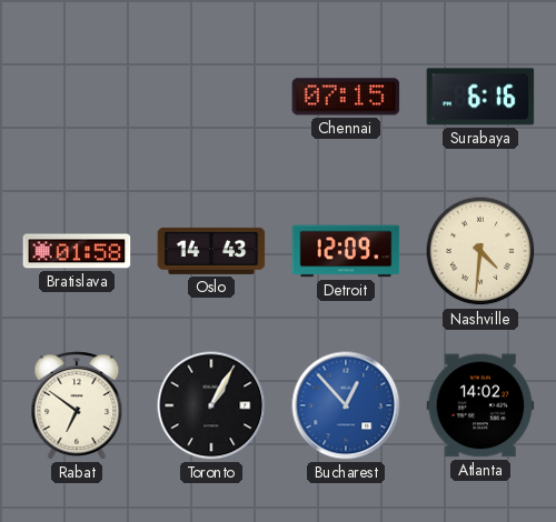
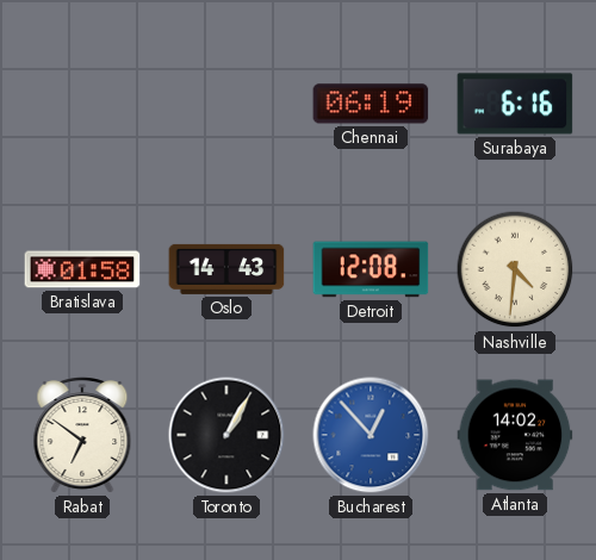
Chennai: 07:15 -> 06:19
Detroit: 12:09 -> 12:08
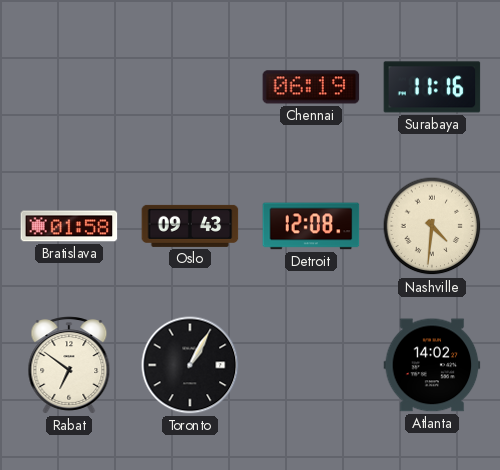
Surabaya: 6:16 -> 11:16
Oslo: 14:43 -> 09:43
Bucharest: 12:53 -> none
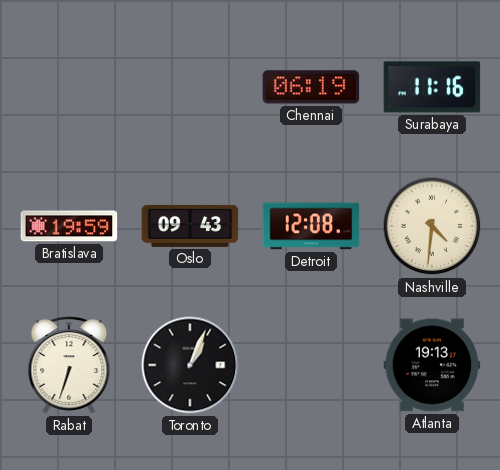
Bratislava: 01:58 -> 19:59
Rabat: 6:51 -> 6:33
Toronto: 1:05 -> 1:04
Atlanta: 14:02 -> 19:13
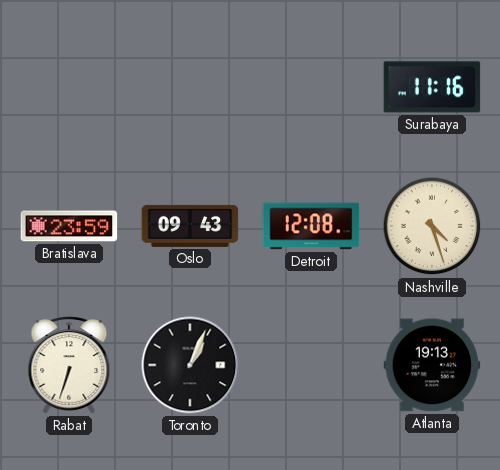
Chennai: 06:19 -> none
Bratislava: 19:59 -> 23:59
Nashville: 4:31 -> 4:27
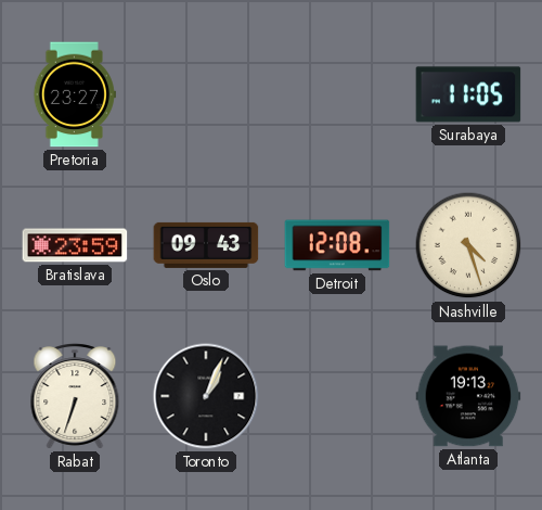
Pretoria: none -> 23:27
Surabaya: 11:16 -> 11:05
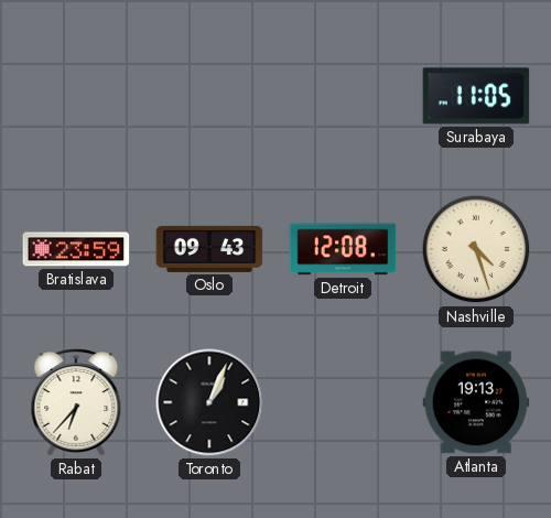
Pretoria: 23:27 -> none
Rabat: 6:33 -> 6:37
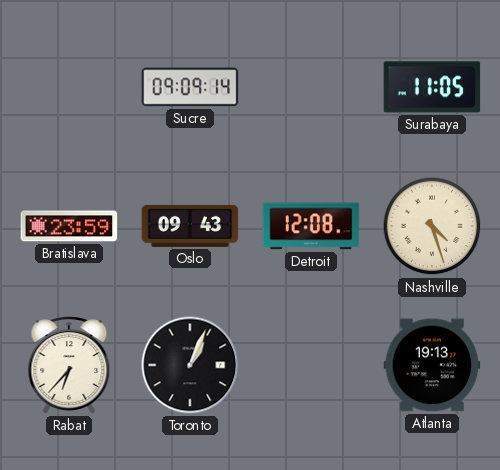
Sucre: none -> 09:09
